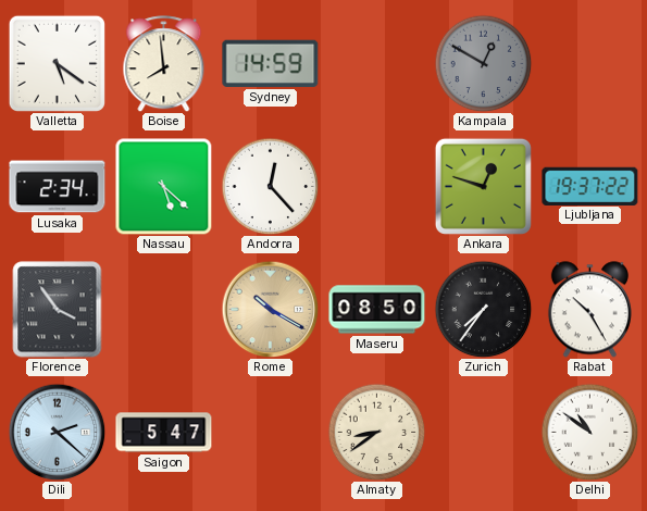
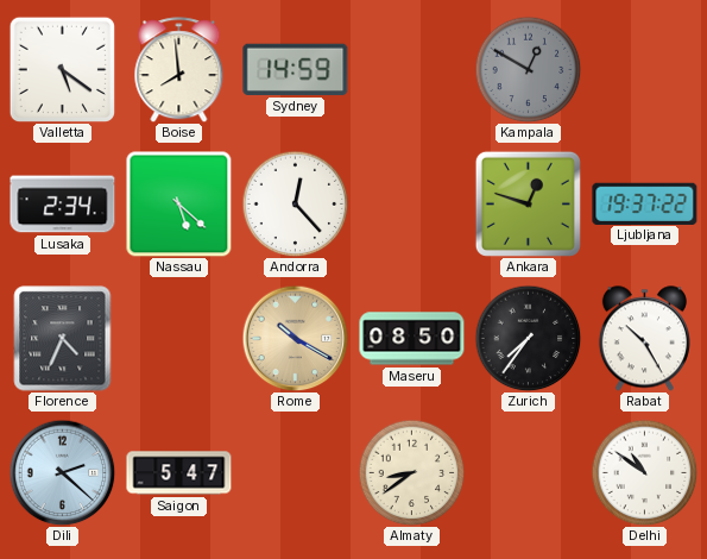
Florence: 3:54 -> 4:34
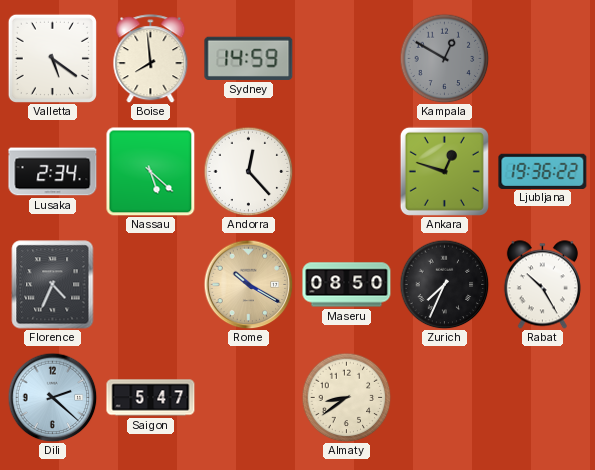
Ljubljana: 19:37 -> 19:36
Zurich: 7:36 -> 7:34
Delhi: 10:51 -> none
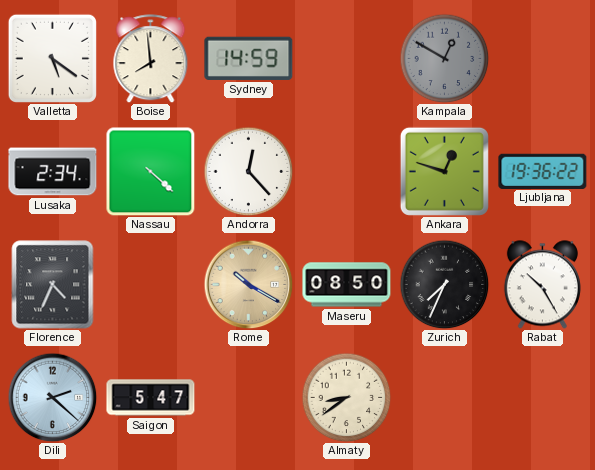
Nassau: 5:22 -> 4:22
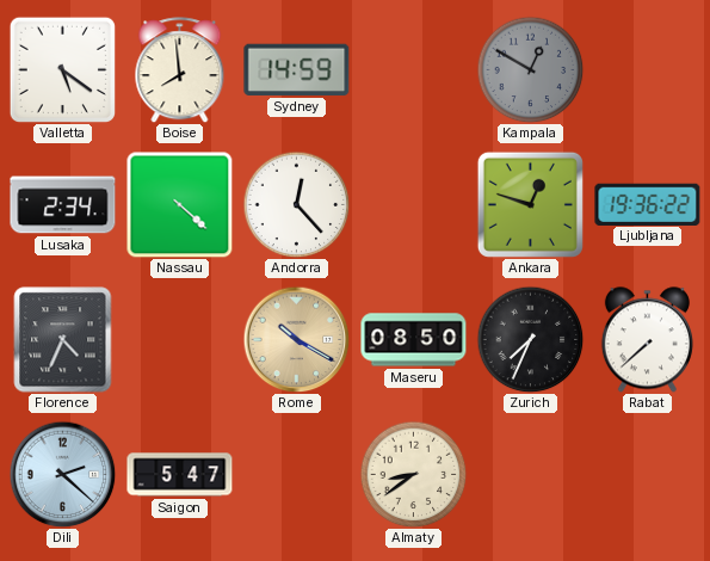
Rabat: 10:25 -> 7:38
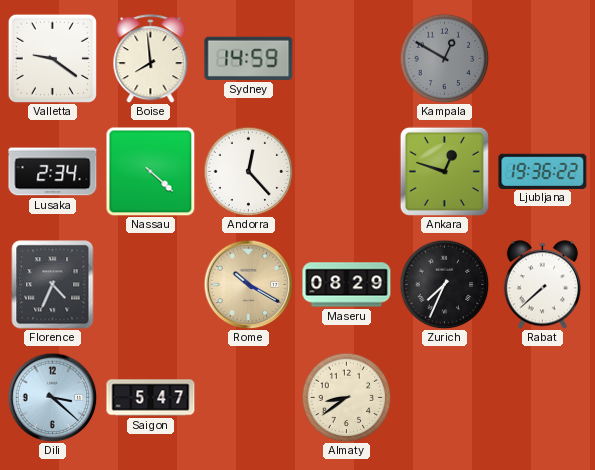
Valletta: 5:21 -> 9:21
Maseru: 08:50 -> 08:29
Dili: 2:22 -> 3:22
